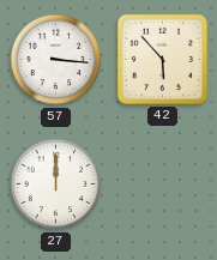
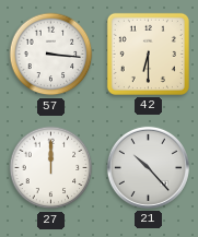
42: 5:53 -> 6:30
21: none -> 10:23
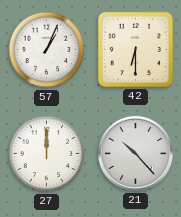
57: 3:16 -> 1:04
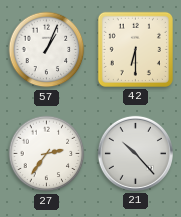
27: 12:00 -> 2:36
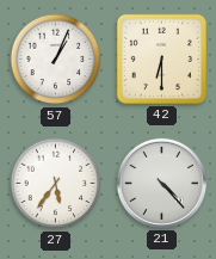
27: 2:36 -> 5:36
21: 10:23 -> 4:23
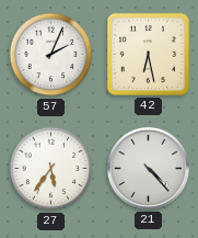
57: 1:04 -> 2:04
42: 6:30 -> 6:28
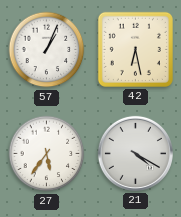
57: 2:04 -> 1:04
21: 4:23 -> 4:20
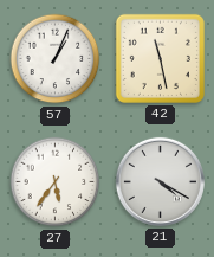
42: 6:28 -> 11:28
